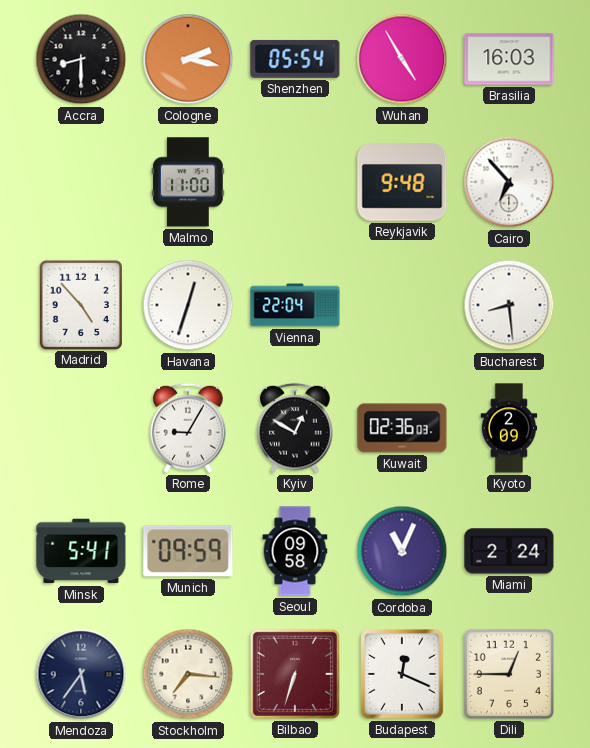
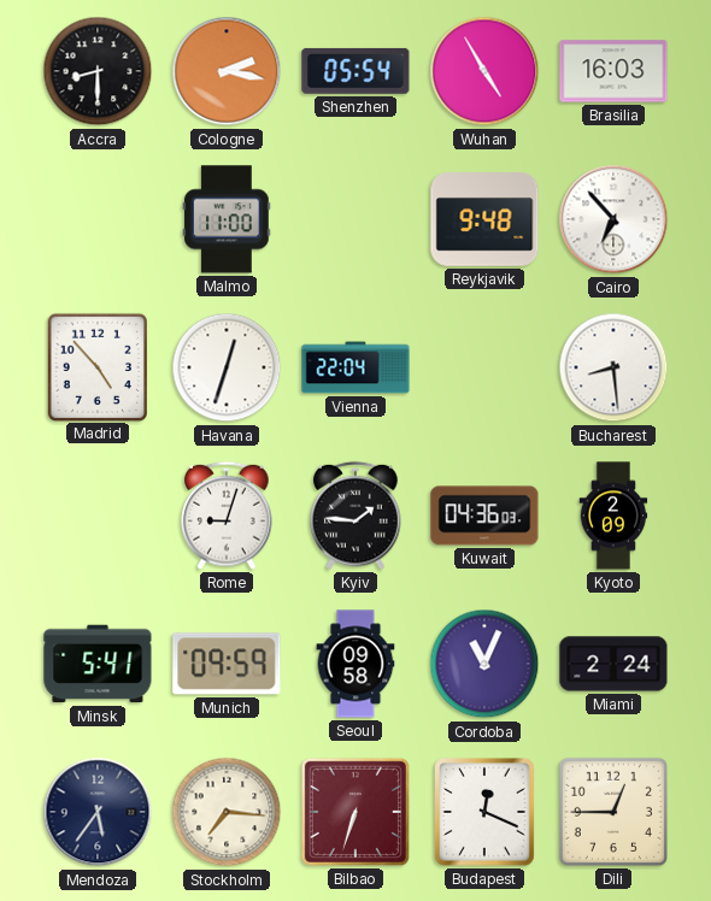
Rome: 9:05 -> 9:03
Kyiv: 12:50 -> 1:46
Kuwait: 02:36 -> 04:36
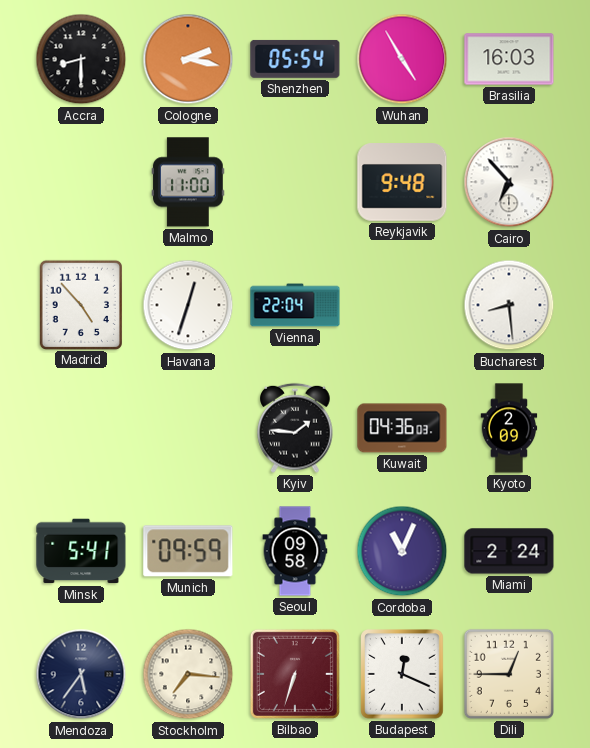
Rome: 9:03 -> none
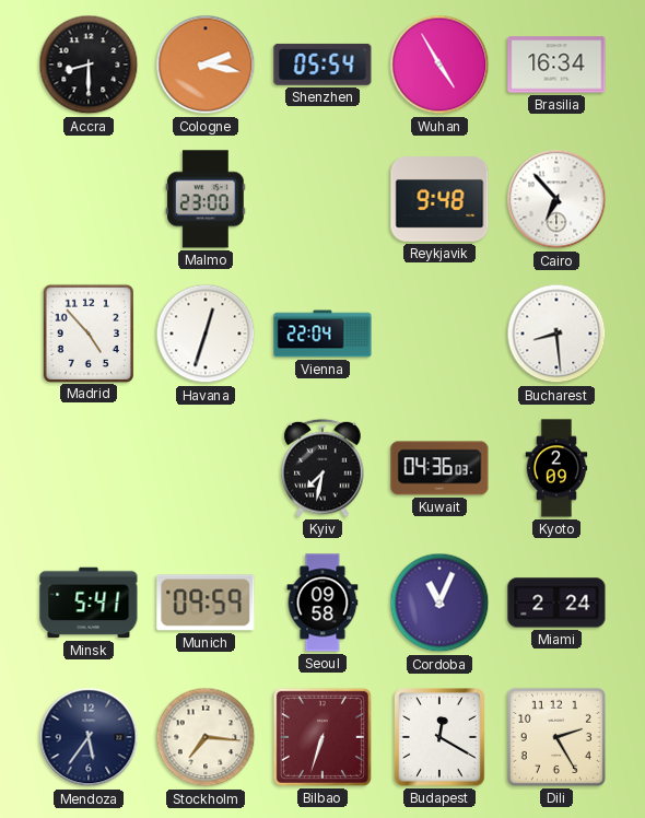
Brasilia: 16:03 -> 16:34
Malmo: 11:00 -> 23:00
Kyiv: 1:46 -> 7:32
Budapest: 12:19 -> 12:20
Dili: 12:45 -> 2:25
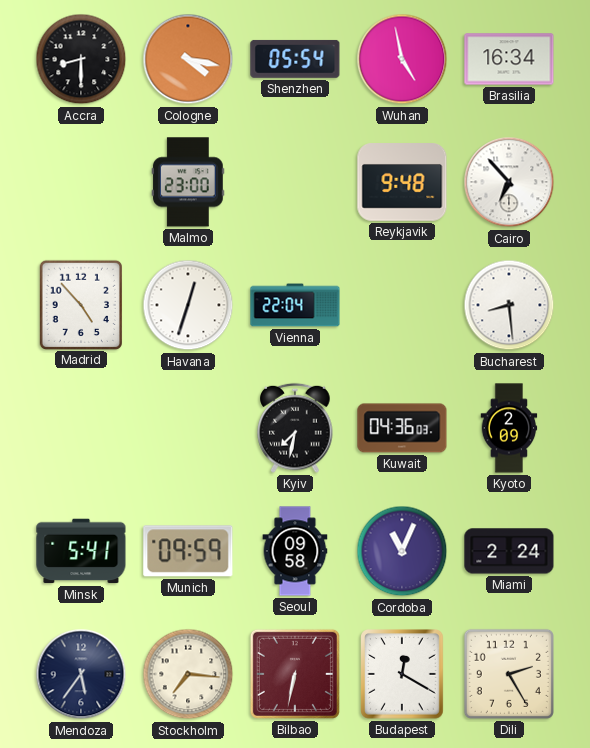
Cologne: 2:17 -> 4:17
Wuhan: 4:55 -> 4:58
Bilbao: 6:33 -> 6:32
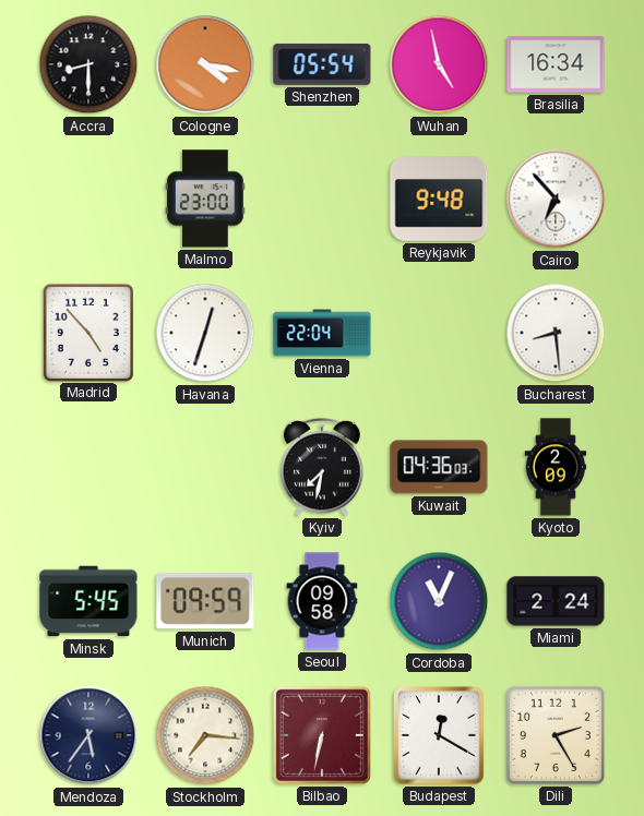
Minsk: 5:41 -> 5:45
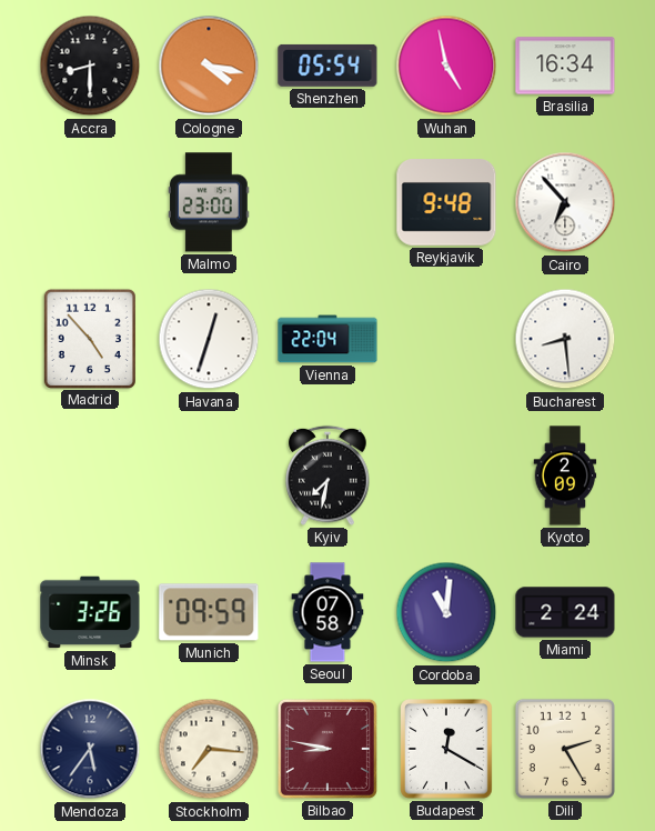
Kuwait: 04:36 -> none
Minsk: 5:45 -> 3:26
Seoul: 09:58 -> 07:58
Cordoba: 11:04 -> 11:01
Bilbao: 6:32 -> 8:47
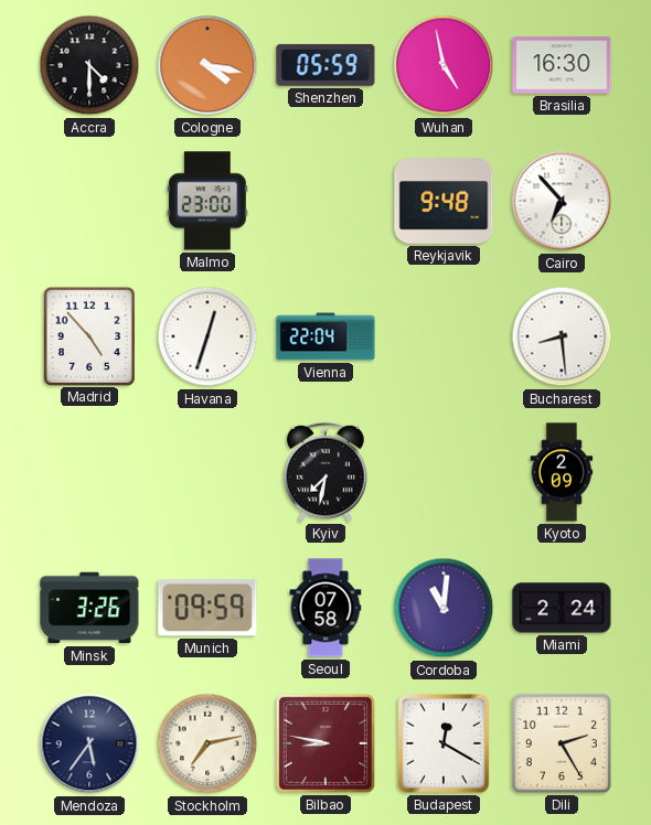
Accra: 8:30 -> 4:30
Shenzhen: 05:54 -> 05:59
Brasilia: 16:34 -> 16:30
Stockholm: 7:16 -> 7:13
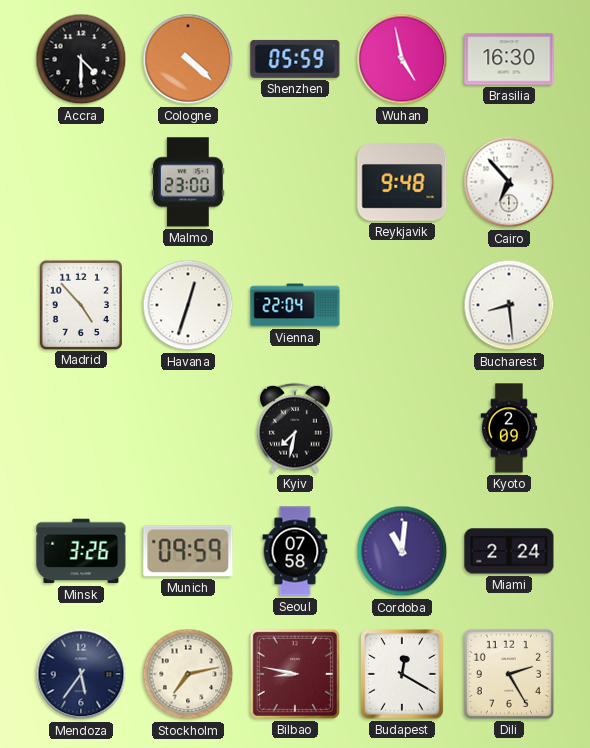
Cologne: 4:17 -> 4:22
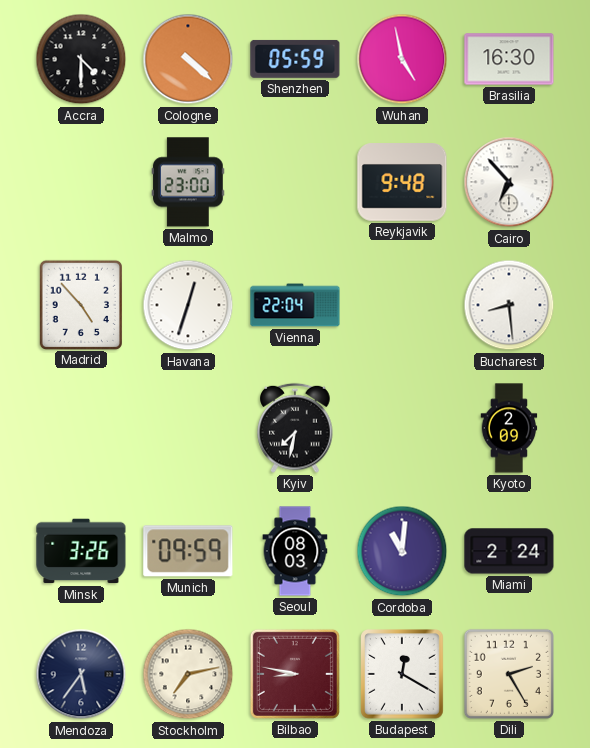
Seoul: 07:58 -> 08:03
